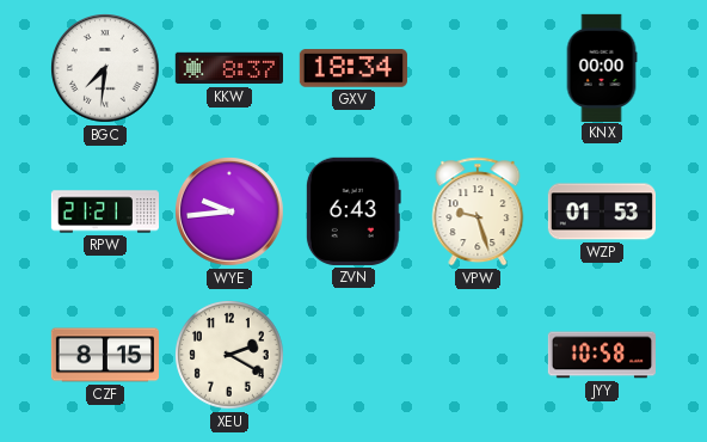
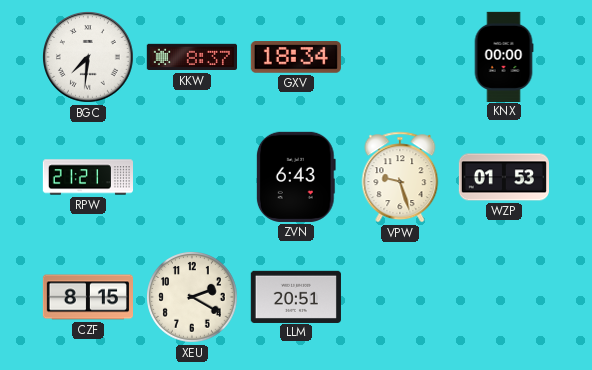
WYE: 9:44 -> none
LLM: none -> 20:51
JYY: 10:58 -> none
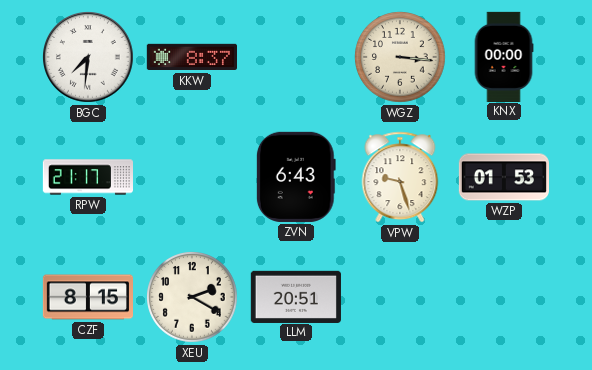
GXV: 18:34 -> none
WGZ: none -> 3:16
RPW: 21:21 -> 21:17
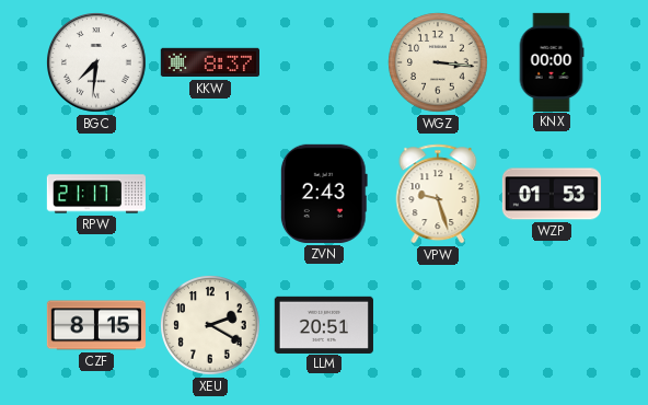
ZVN: 6:43 -> 2:43
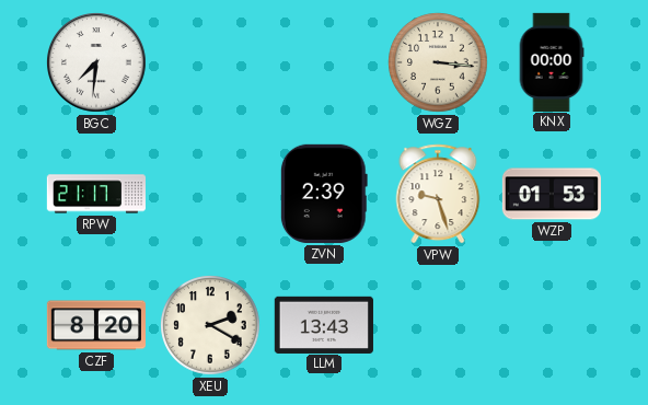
KKW: 8:37 -> none
ZVN: 2:43 -> 2:39
CZF: 8:15 -> 8:20
LLM: 20:51 -> 13:43
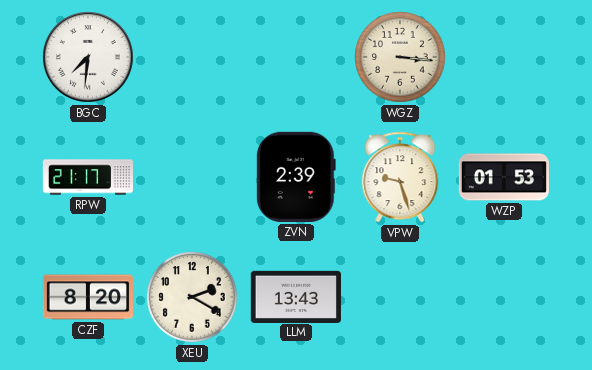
KNX: 00:00 -> none
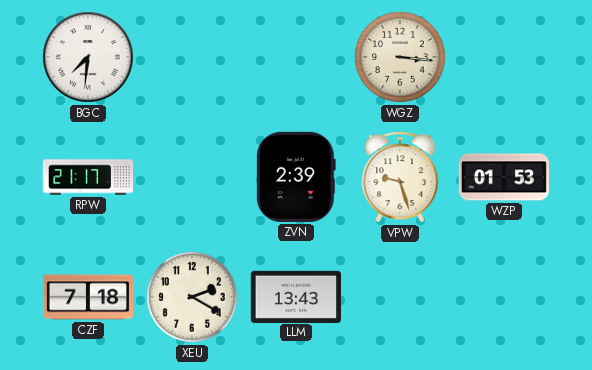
CZF: 8:20 -> 7:18
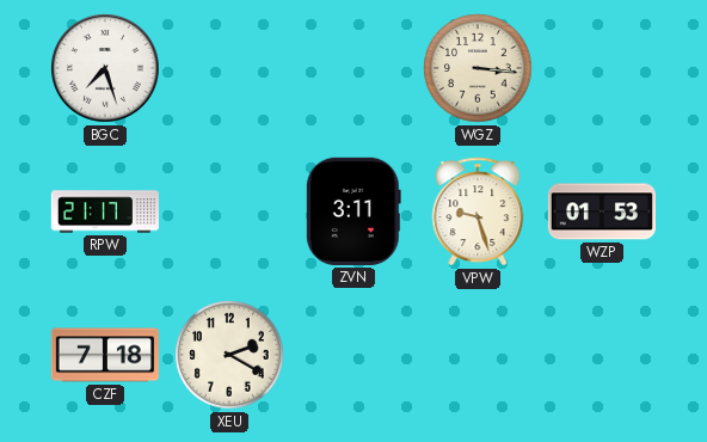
BGC: 7:31 -> 7:27
ZVN: 2:39 -> 3:11
LLM: 13:43 -> none
